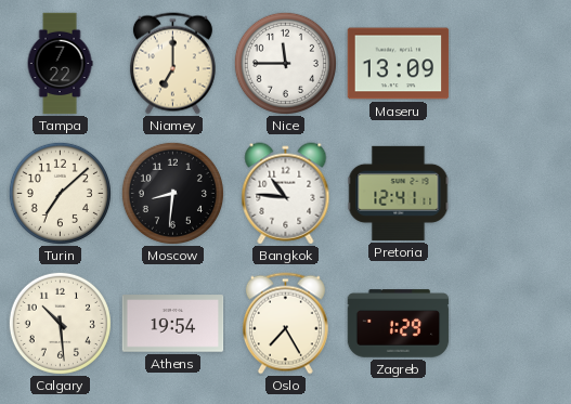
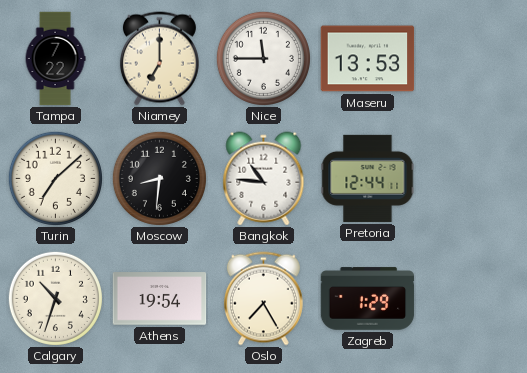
Maseru: 13:09 -> 13:53
Pretoria: 12:41 -> 12:44
Calgary: 10:29 -> 10:33
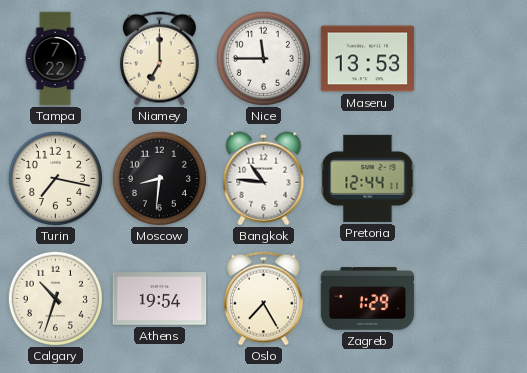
Turin: 7:08 -> 7:17
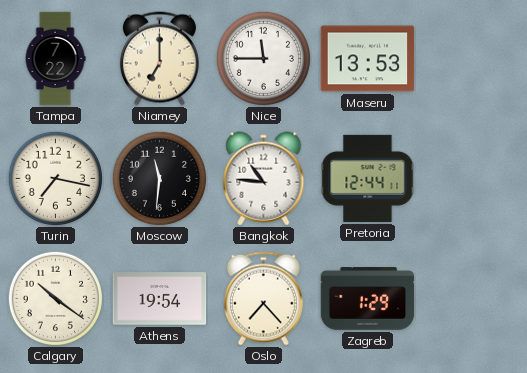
Moscow: 8:31 -> 11:31
Calgary: 10:33 -> 10:21
Oslo: 7:25 -> 7:23
